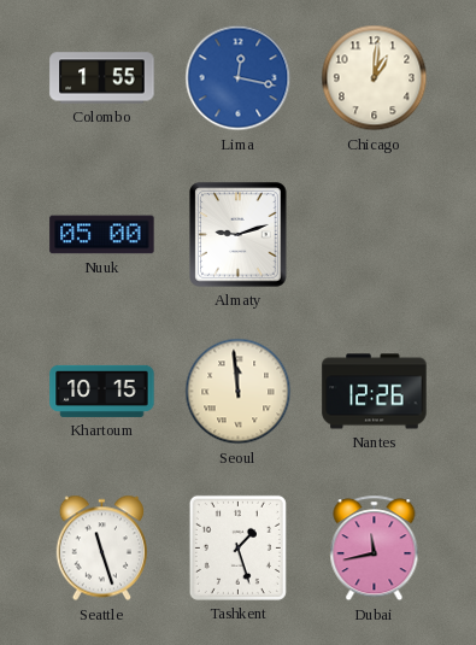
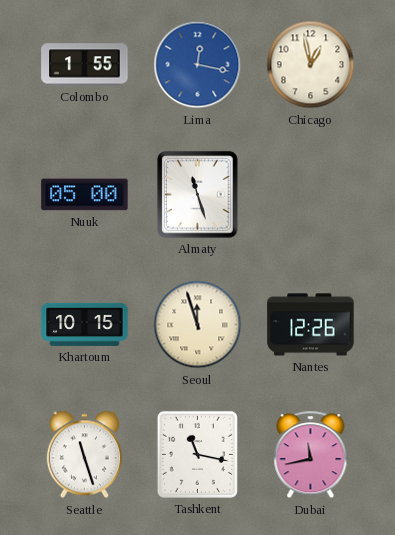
Chicago: 1:01 -> 12:58
Almaty: 9:12 -> 11:27
Seoul: 11:59 -> 11:57
Tashkent: 1:27 -> 11:17
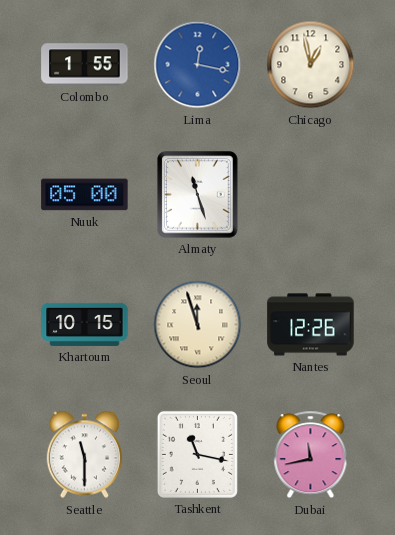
Seattle: 11:27 -> 11:30
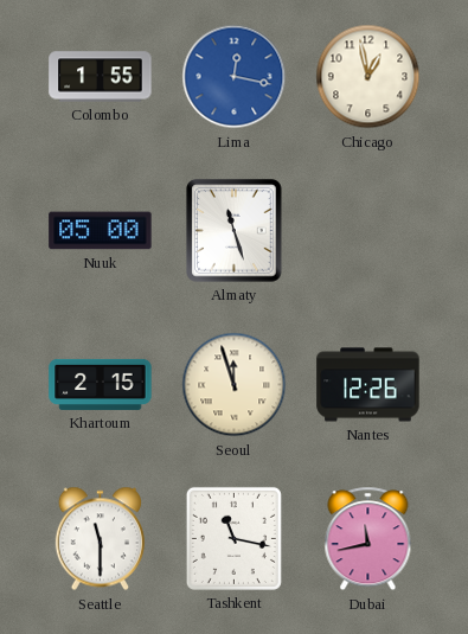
Khartoum: 10:15 -> 2:15
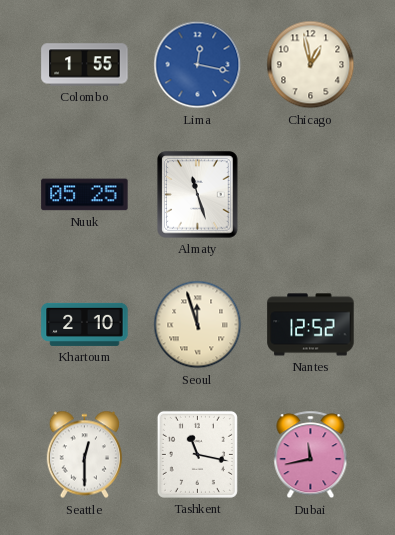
Nuuk: 05:00 -> 05:25
Khartoum: 2:15 -> 2:10
Nantes: 12:26 -> 12:52
Seattle: 11:30 -> 12:30
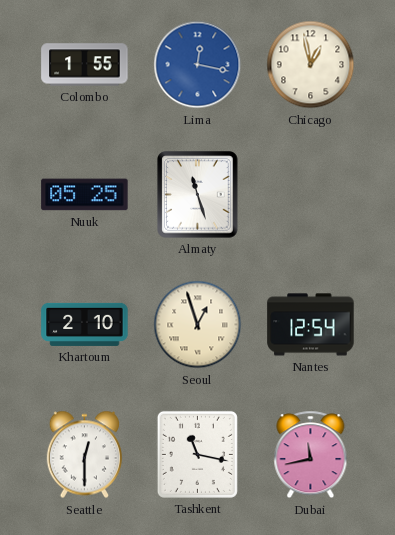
Seoul: 11:57 -> 12:57
Nantes: 12:52 -> 12:54
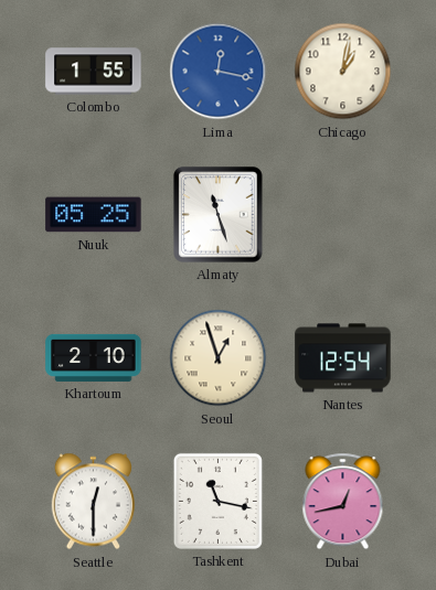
Chicago: 12:58 -> 1:02
Dubai: 11:43 -> 12:43
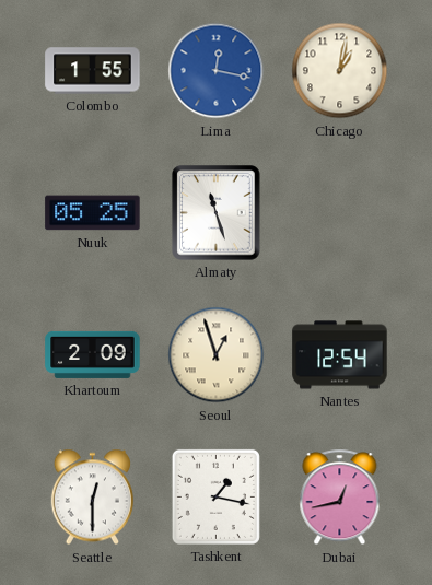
Khartoum: 2:10 -> 2:09
Tashkent: 11:17 -> 1:17
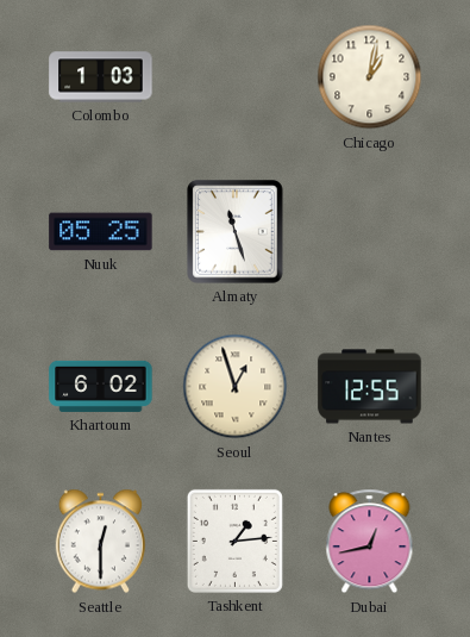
Colombo: 1:55 -> 1:03
Lima: 12:17 -> none
Khartoum: 2:09 -> 6:02
Nantes: 12:54 -> 12:55
Tashkent: 1:17 -> 1:14
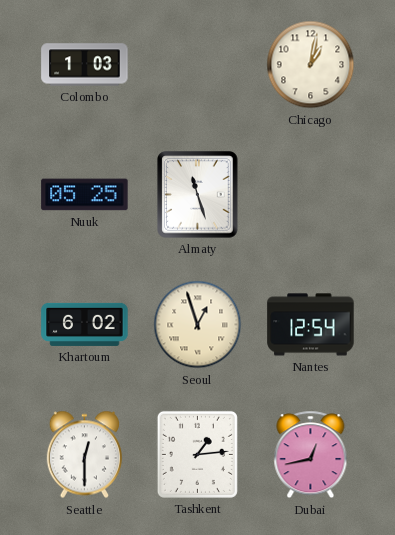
Nantes: 12:55 -> 12:54
